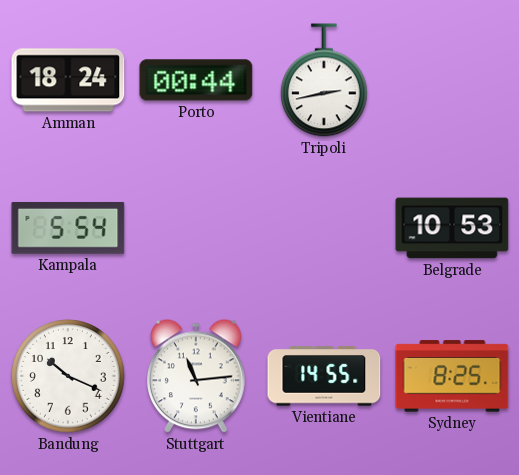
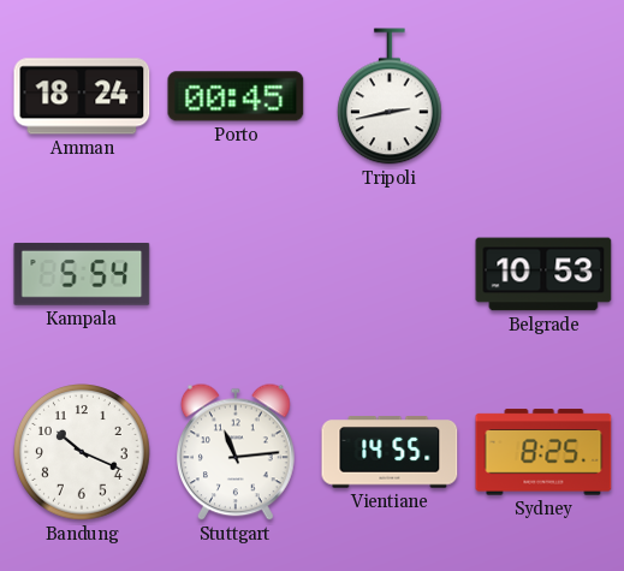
Porto: 00:44 -> 00:45
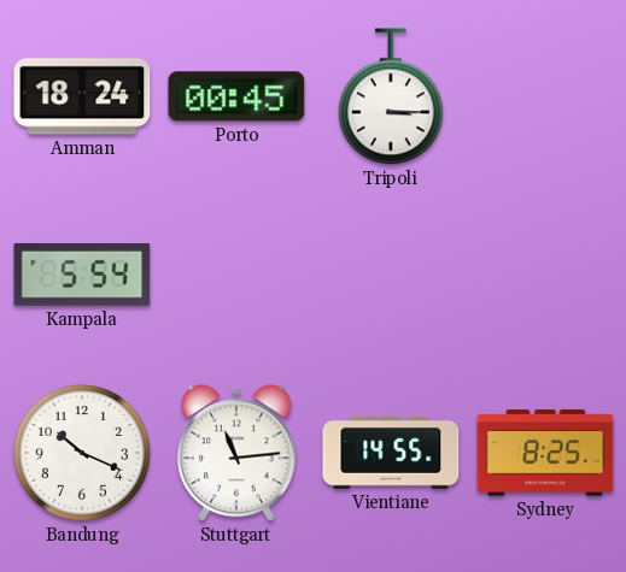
Tripoli: 2:43 -> 3:15
Belgrade: 10:53 -> none
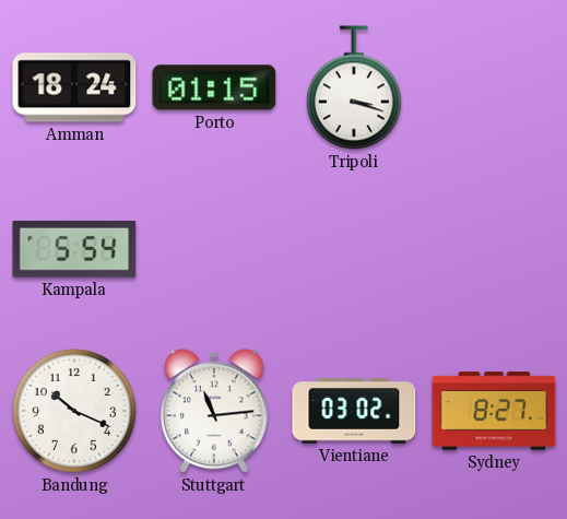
Porto: 00:45 -> 01:15
Tripoli: 3:15 -> 3:18
Vientiane: 14:55 -> 03:02
Sydney: 8:25 -> 8:27
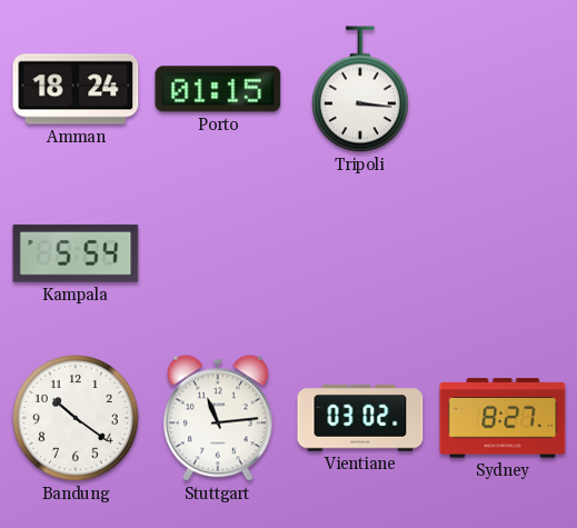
Tripoli: 3:18 -> 3:16
Bandung: 10:19 -> 10:21
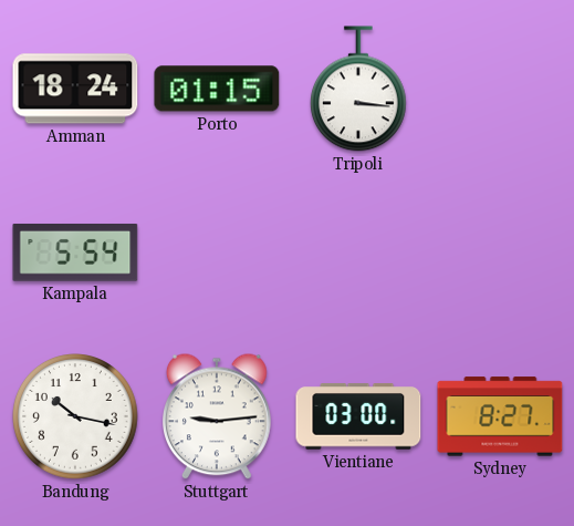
Bandung: 10:21 -> 10:17
Stuttgart: 11:14 -> 9:14
Vientiane: 03:02 -> 03:00
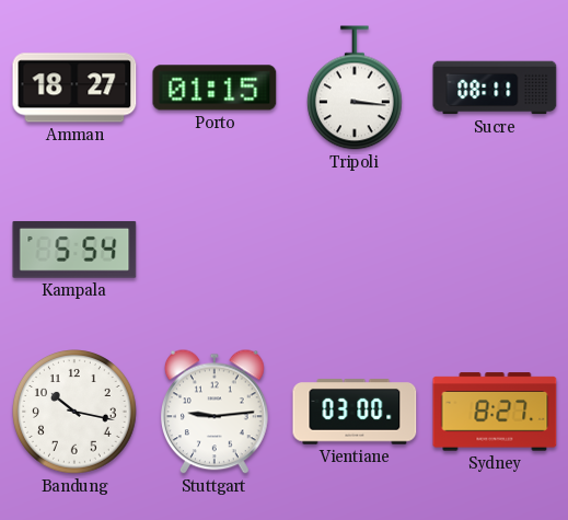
Amman: 18:24 -> 18:27
Sucre: none -> 08:11
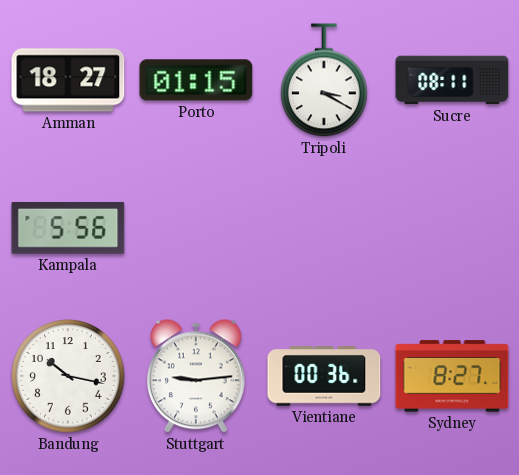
Tripoli: 3:16 -> 3:20
Kampala: 5:54 -> 5:56
Vientiane: 03:00 -> 00:36
